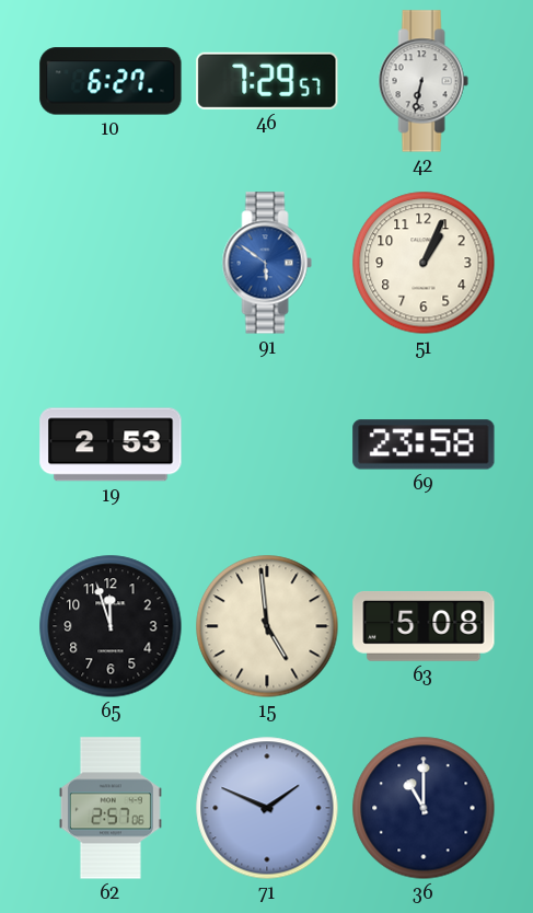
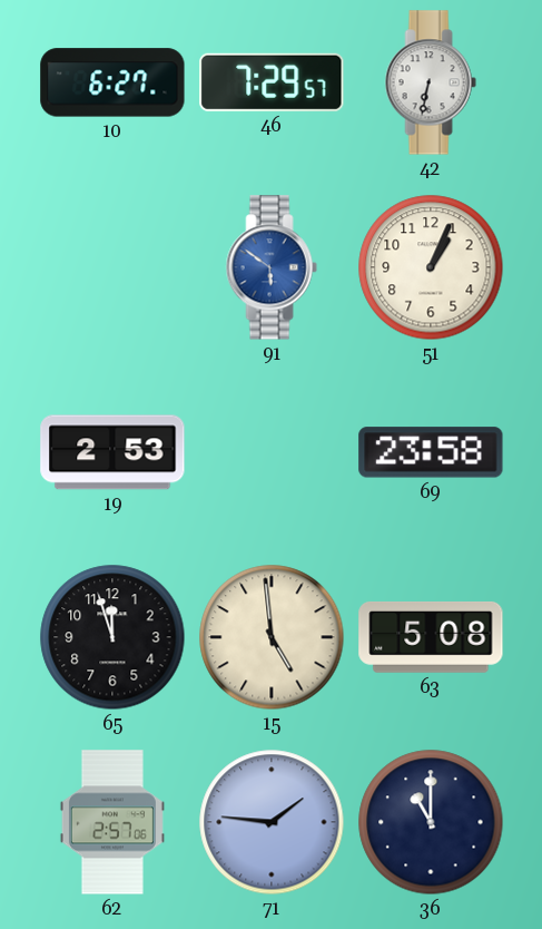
71: 1:49 -> 1:46
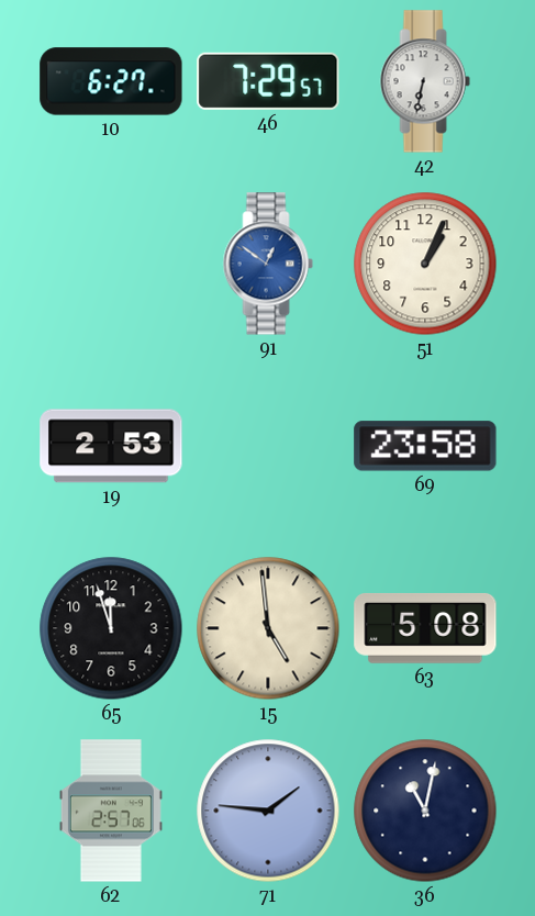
91: 5:51 -> 12:51
36: 11:00 -> 11:02
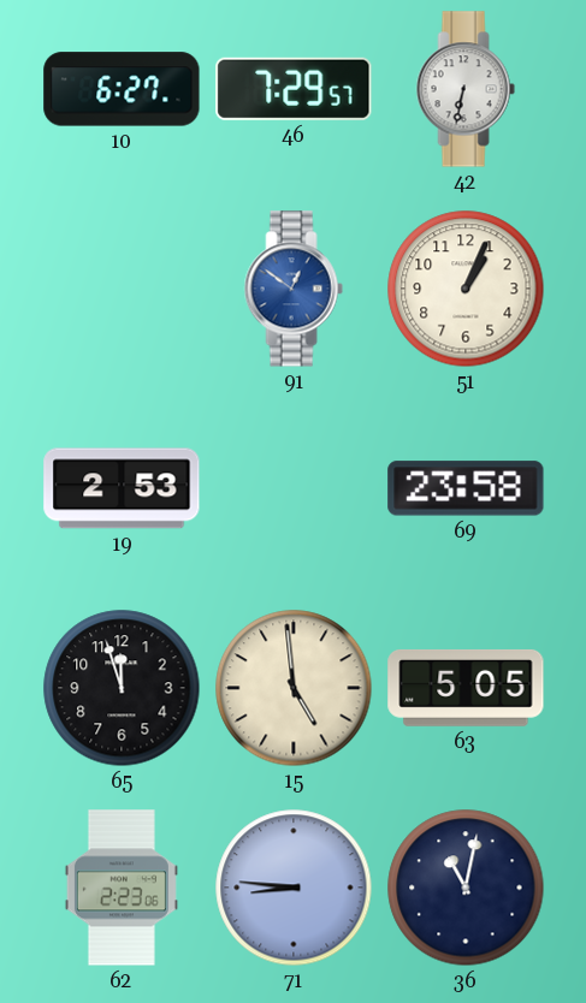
63: 5:08 -> 5:05
62: 2:57 -> 2:23
71: 1:46 -> 8:46
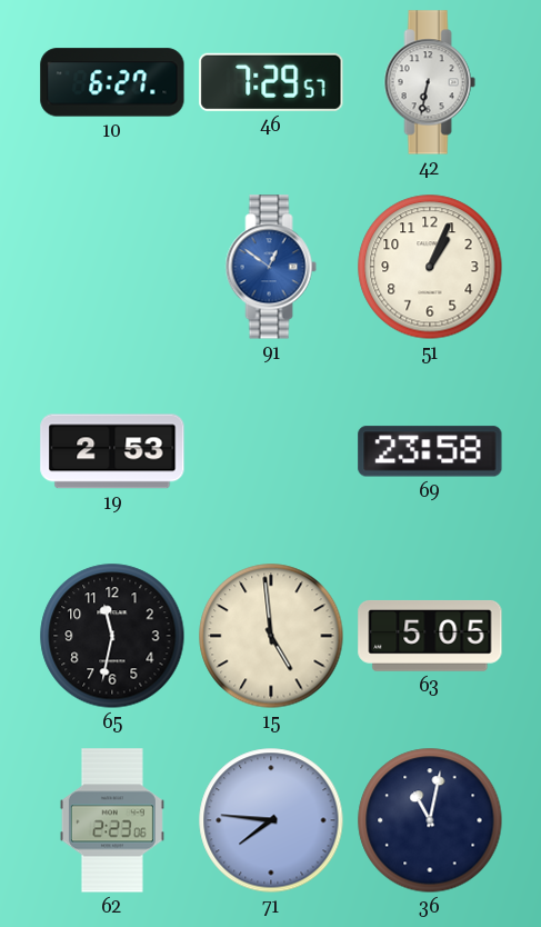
65: 11:57 -> 11:32
71: 8:46 -> 7:46
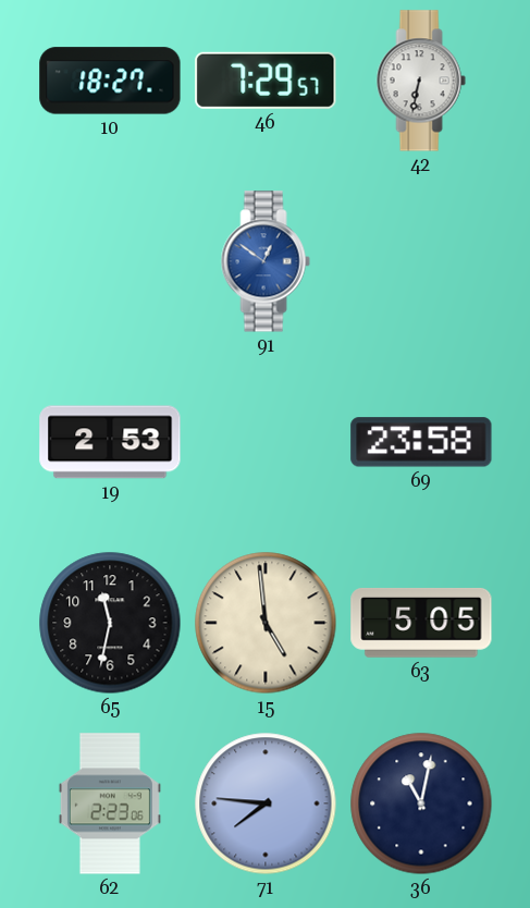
10: 6:27 -> 18:27
51: 1:04 -> none
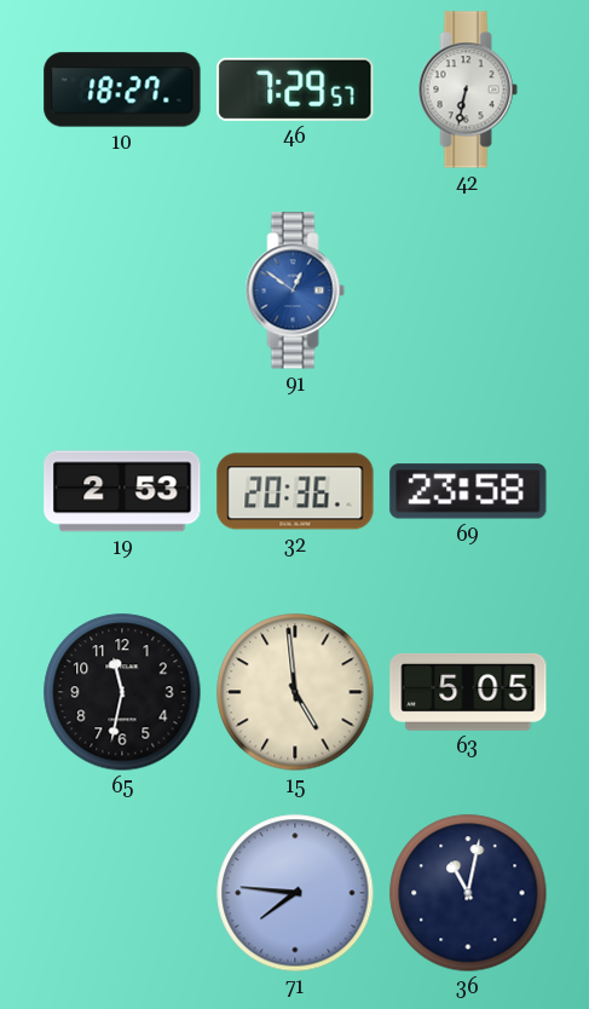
32: none -> 20:36
62: 2:23 -> none
